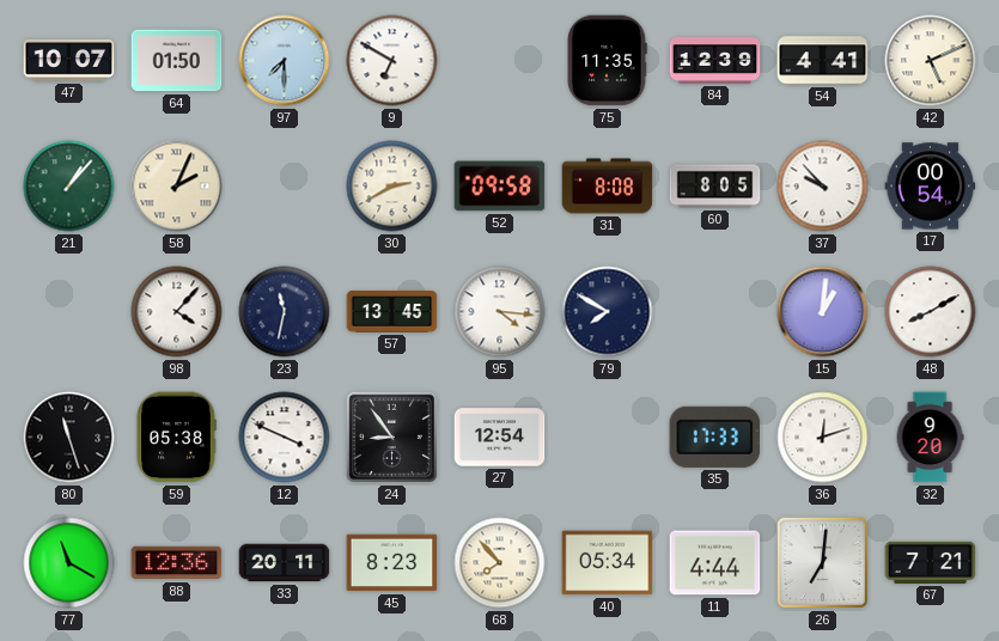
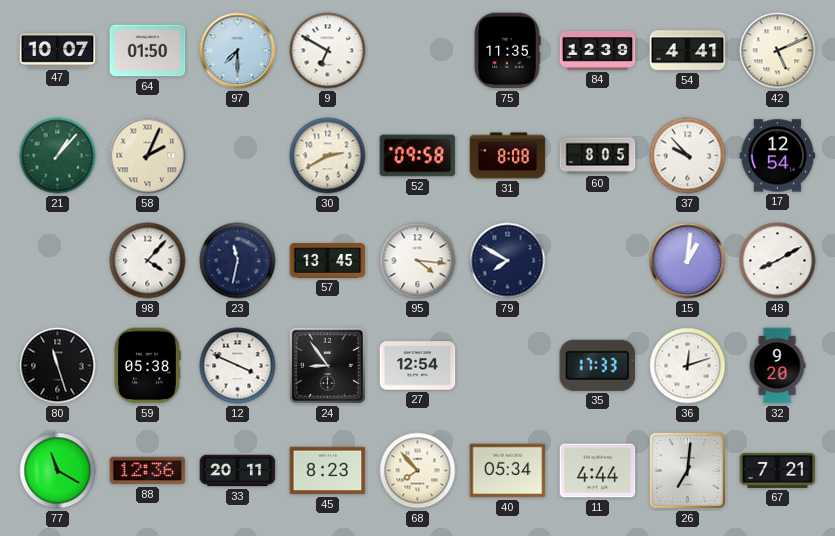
17: 00:54 -> 12:54
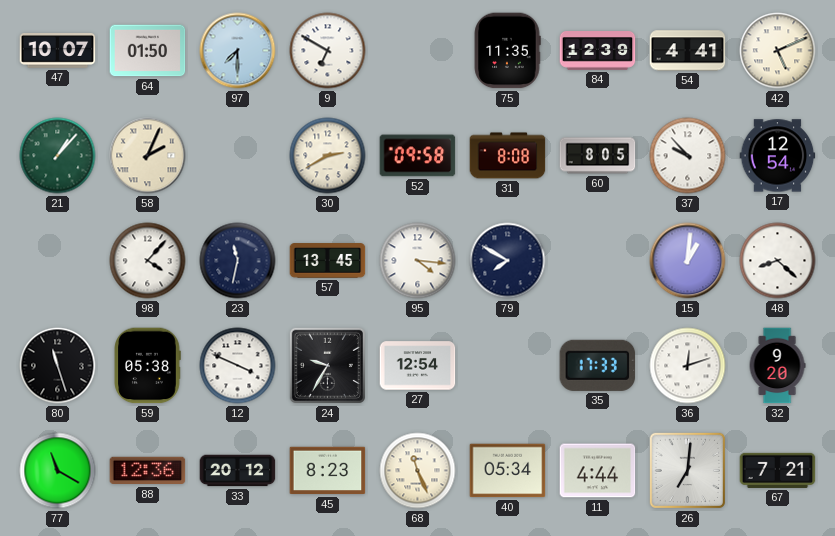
48: 8:10 -> 8:22
24: 8:54 -> 9:35
33: 20:11 -> 20:12
68: 7:53 -> 11:26
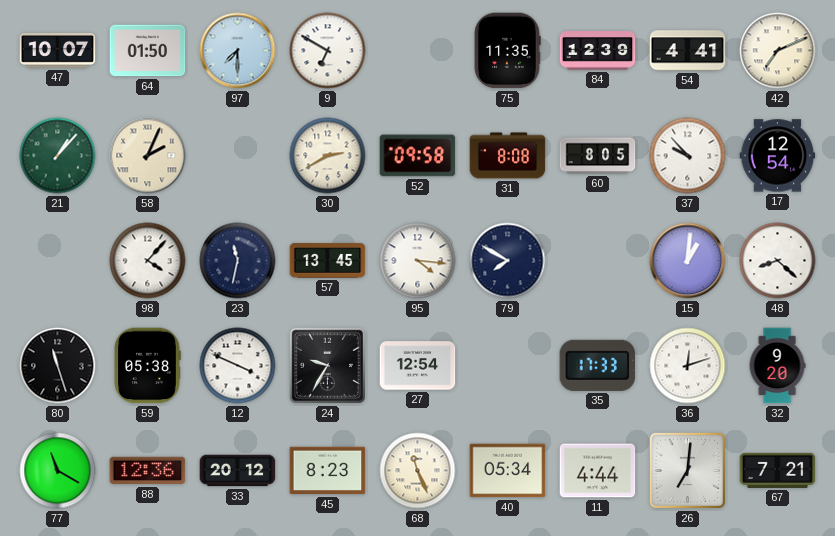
42: 5:11 -> 7:11
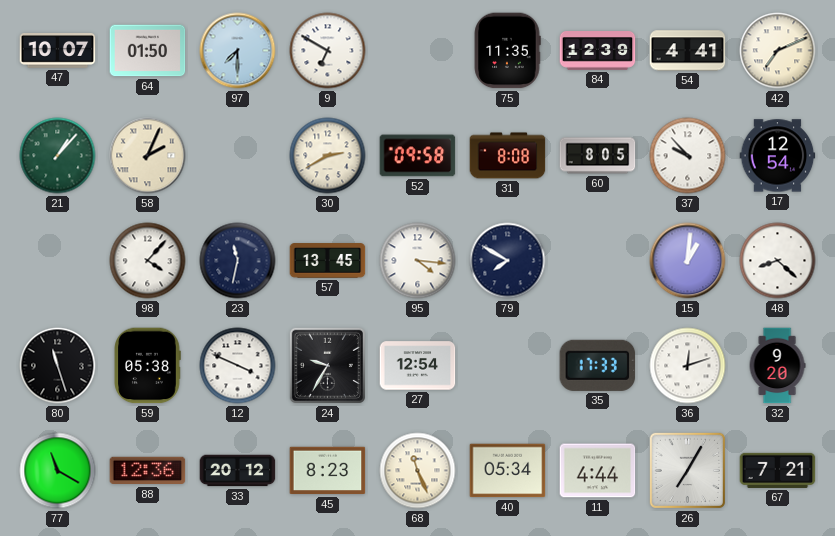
26: 7:01 -> 7:05
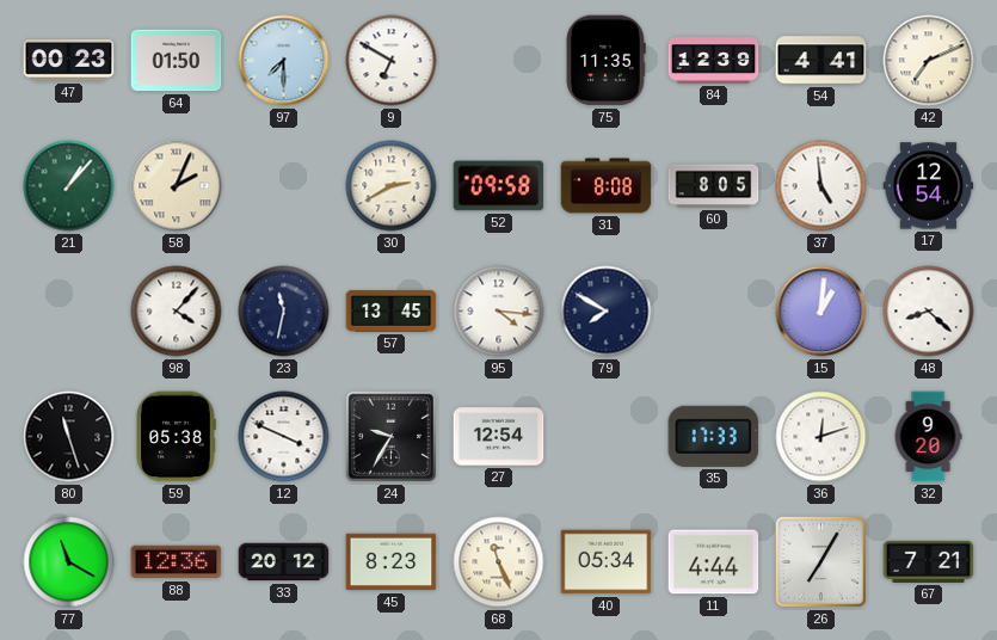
47: 10:07 -> 00:23
37: 9:53 -> 4:59
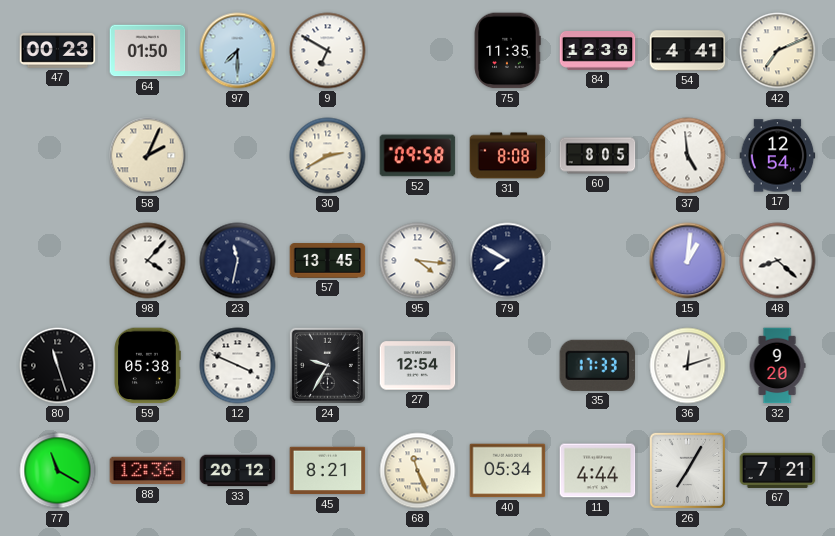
21: 1:07 -> none
45: 8:23 -> 8:21
